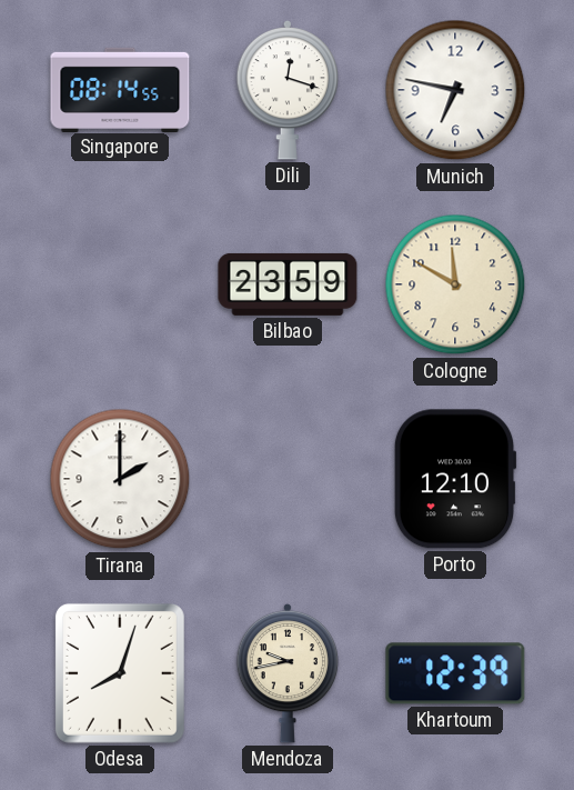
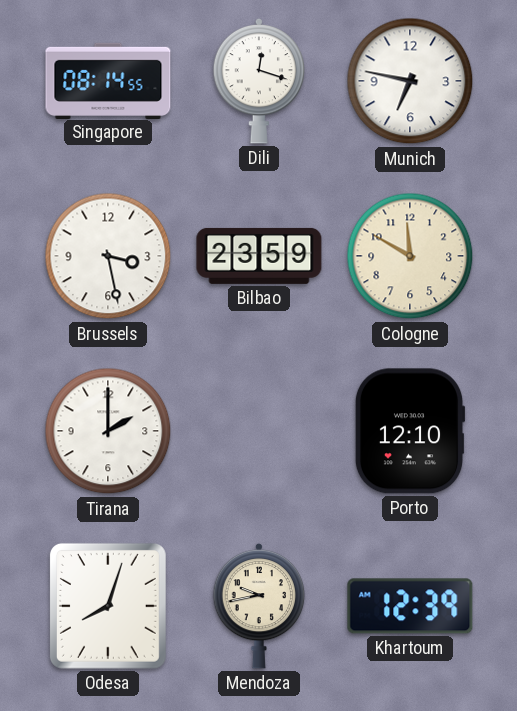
Brussels: none -> 3:28
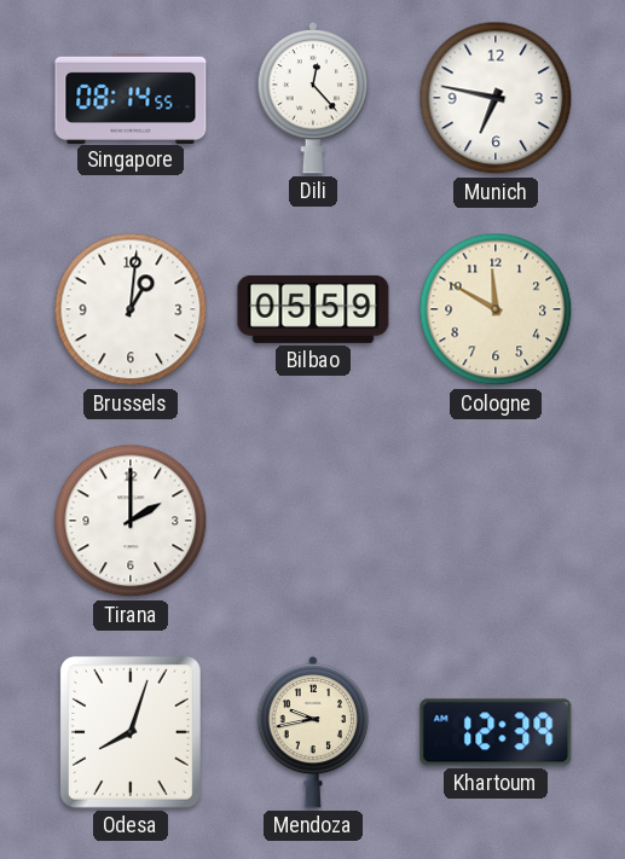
Dili: 12:18 -> 12:23
Brussels: 3:28 -> 1:01
Bilbao: 23:59 -> 05:59
Porto: 12:10 -> none
